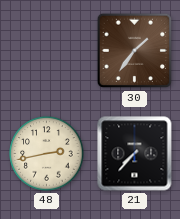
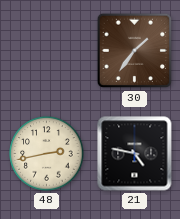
21: 7:37 -> 4:47
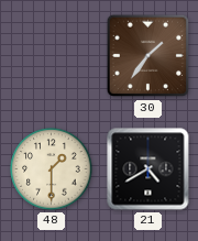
48: 2:43 -> 1:30
21: 4:47 -> 4:40
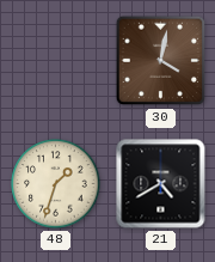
30: 1:36 -> 4:02
48: 1:30 -> 1:33
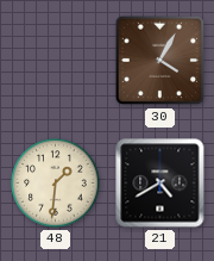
30: 4:02 -> 4:05
48: 1:33 -> 1:31
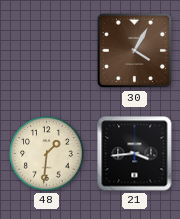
21: 4:40 -> 3:44
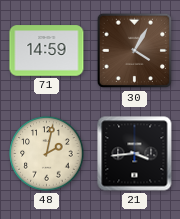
71: none -> 14:59
48: 1:31 -> 2:02
